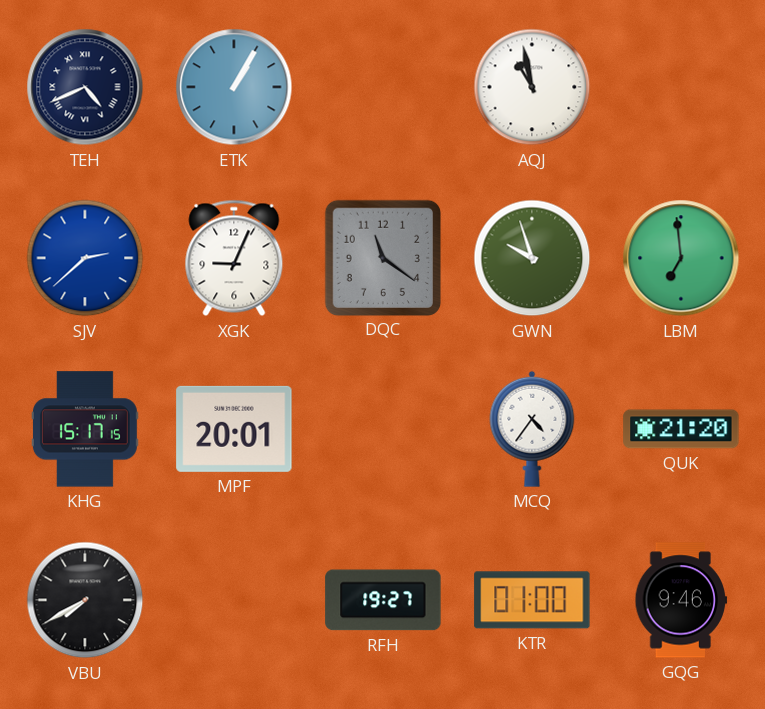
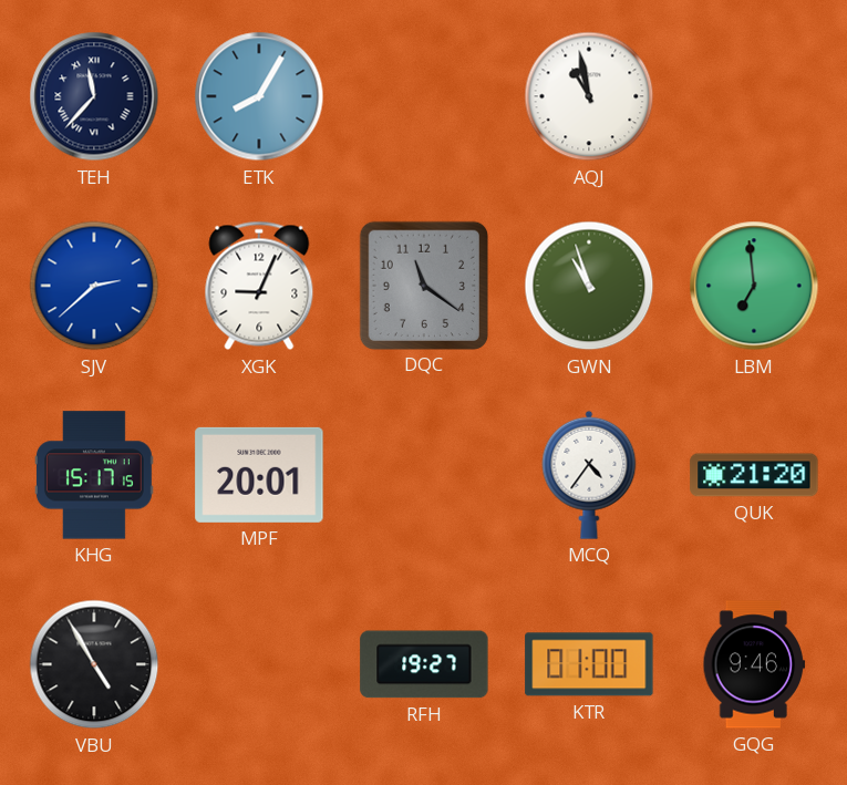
TEH: 4:41 -> 11:37
ETK: 1:05 -> 8:05
GWN: 9:57 -> 10:57
VBU: 7:40 -> 4:55
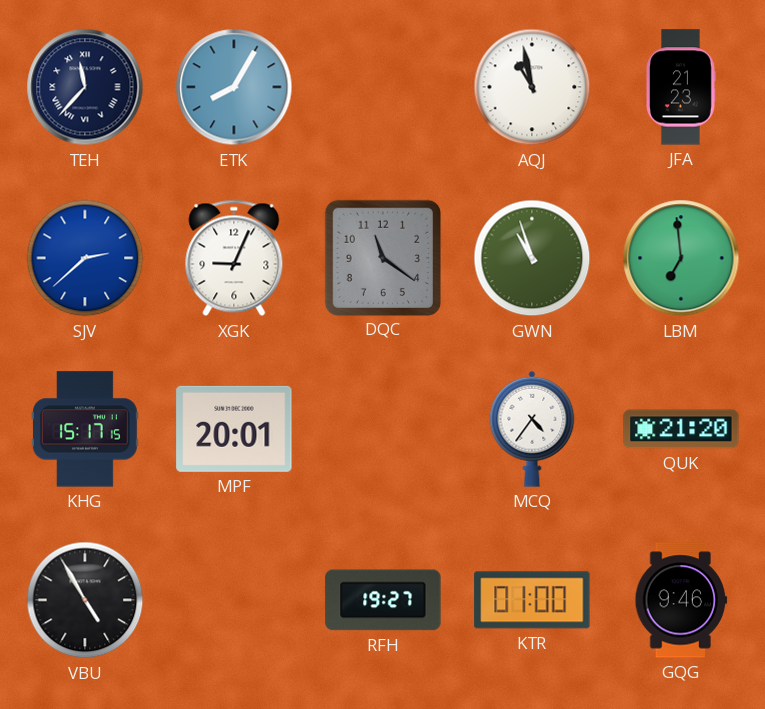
JFA: none -> 21:23
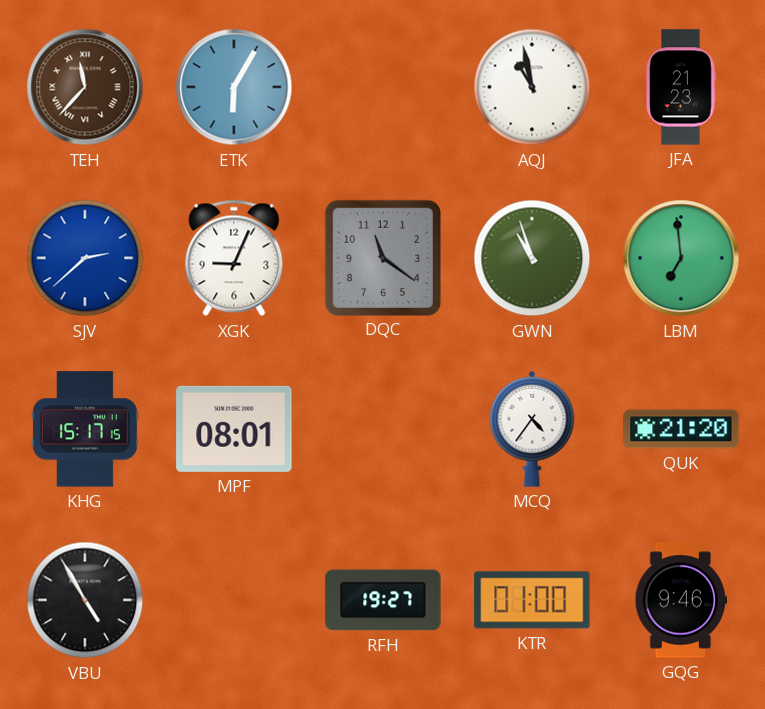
TEH dial: navy -> brown
ETK: 8:05 -> 6:05
MPF: 20:01 -> 08:01
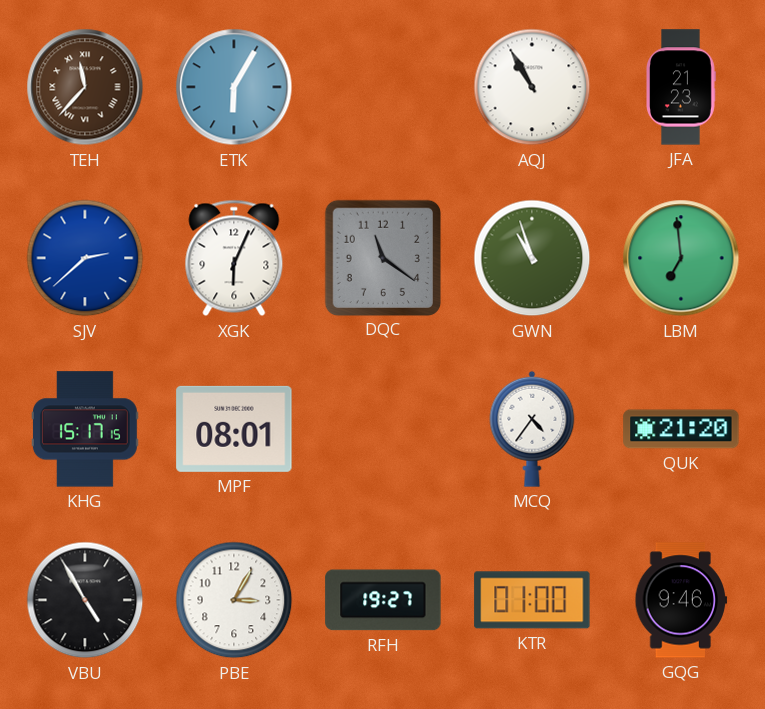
AQJ: 10:58 -> 10:55
XGK: 9:04 -> 6:04
PBE: none -> 3:05
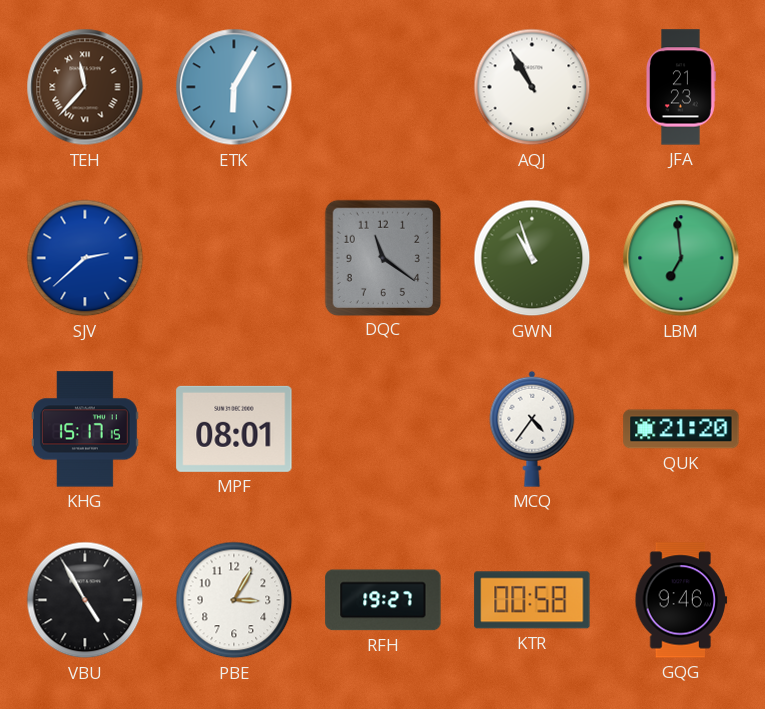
XGK: 6:04 -> none
KTR: 01:00 -> 00:58
